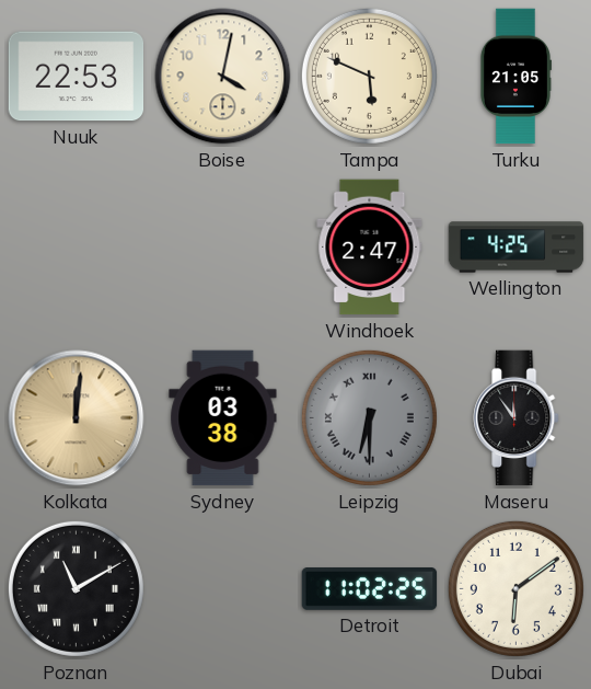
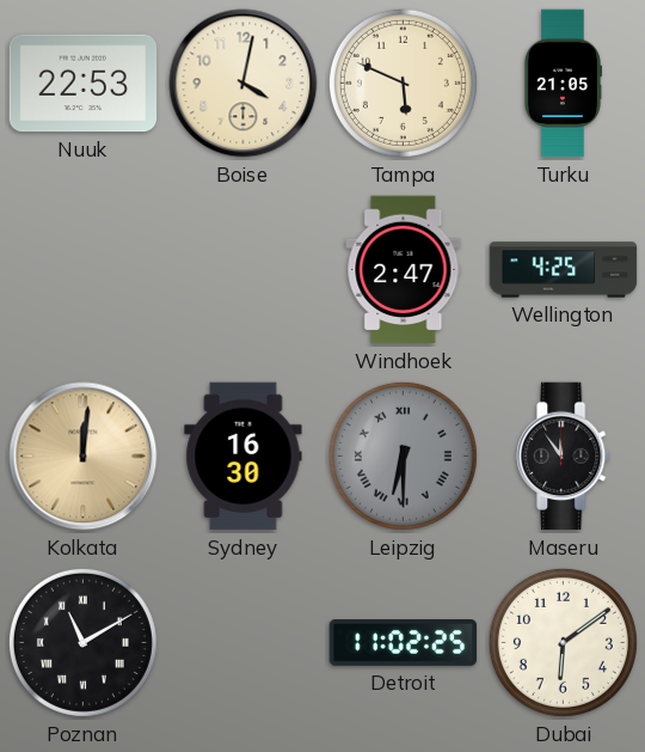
Sydney: 03:38 -> 16:30
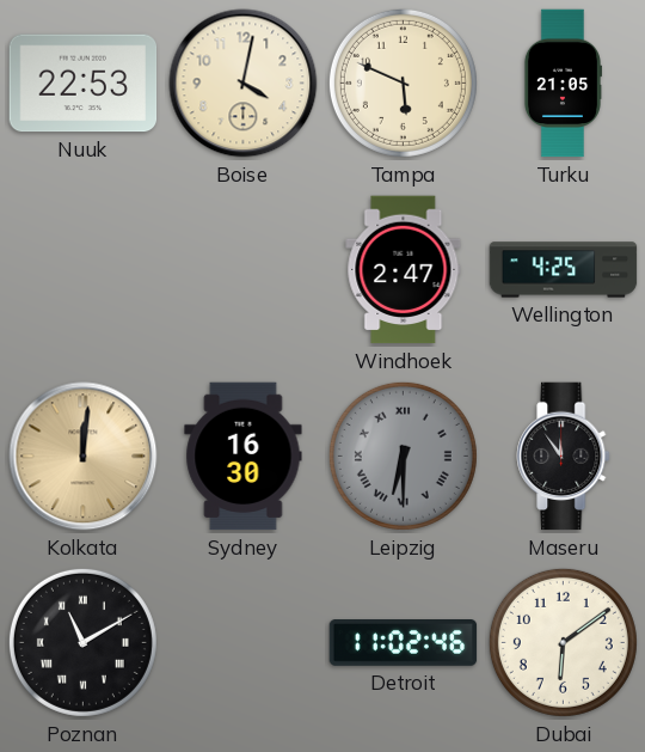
Detroit: 11:02:25 -> 11:02:46
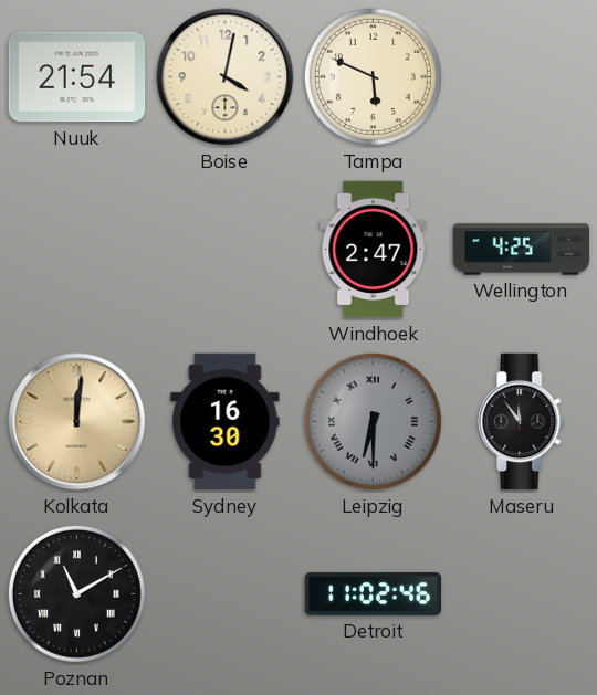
Nuuk: 22:53 -> 21:54
Turku: 21:05 -> none
Dubai: 6:09 -> none
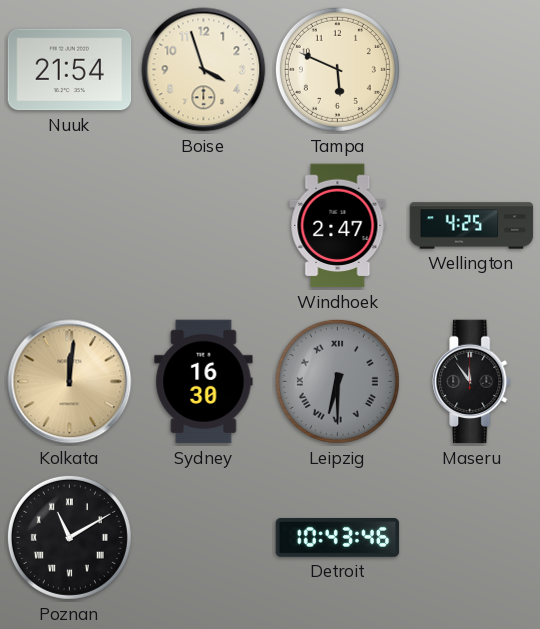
Boise: 4:02 -> 3:57
Detroit: 11:02 -> 10:43
